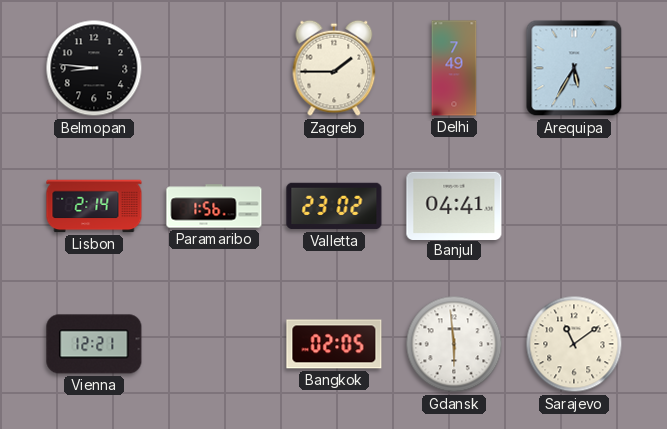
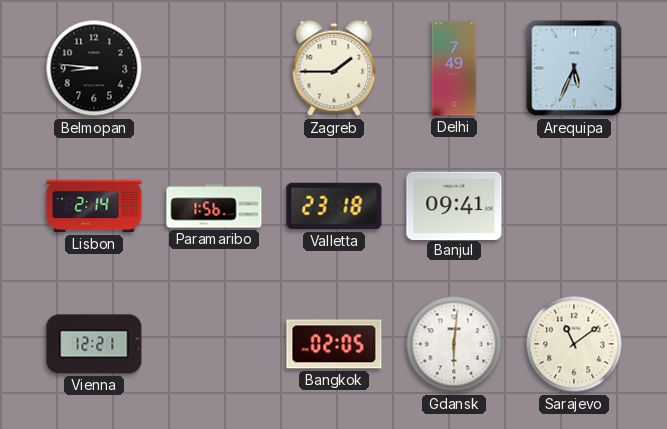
Arequipa: 5:35 -> 5:34
Valletta: 23:02 -> 23:18
Banjul: 04:41 -> 09:41
Gdansk: 5:59 -> 6:01
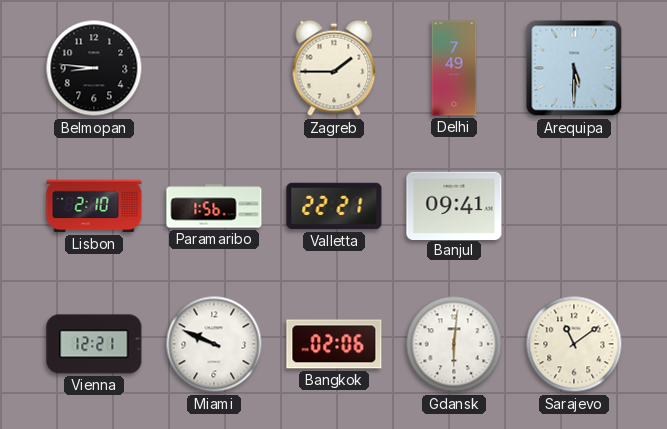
Arequipa: 5:34 -> 5:30
Lisbon: 2:14 -> 2:10
Valletta: 23:18 -> 22:21
Miami: none -> 9:49
Bangkok: 02:05 -> 02:06
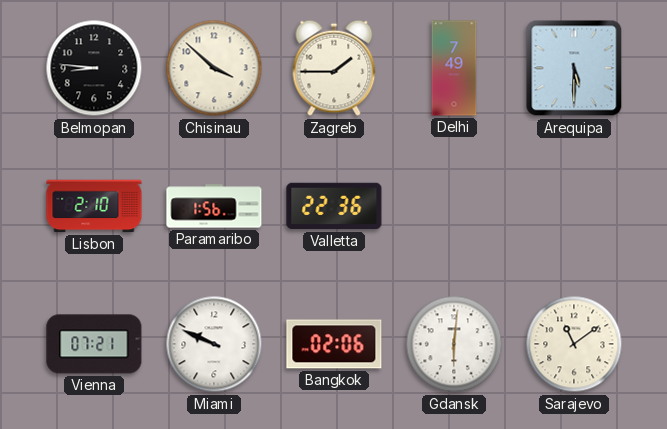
Chisinau: none -> 3:52
Valletta: 22:21 -> 22:36
Banjul: 09:41 -> none
Vienna: 12:21 -> 07:21
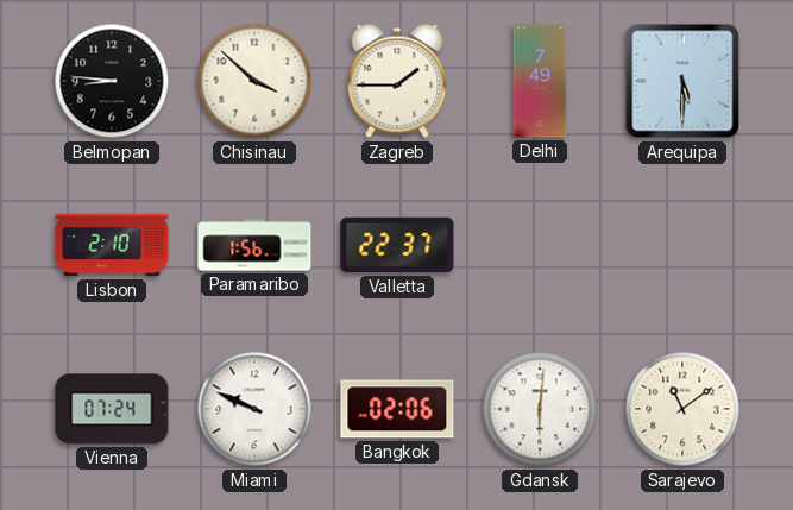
Valletta: 22:36 -> 22:37
Vienna: 07:21 -> 07:24
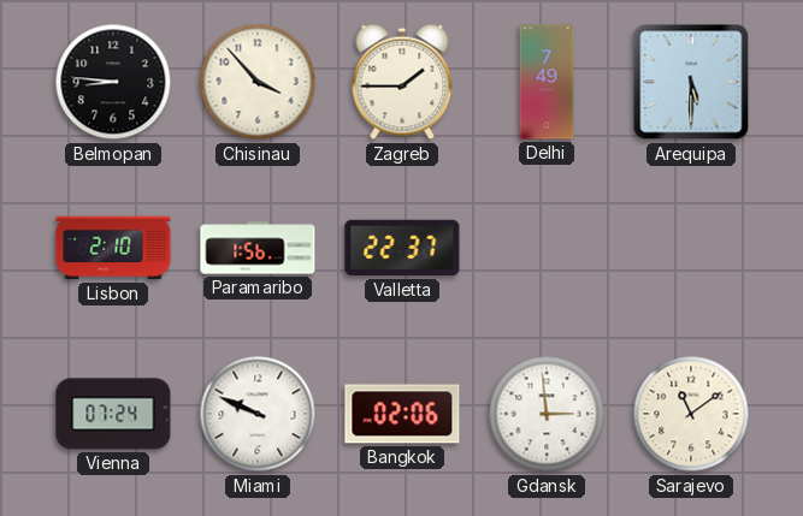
Chisinau: 3:52 -> 3:53
Gdansk: 6:01 -> 2:59
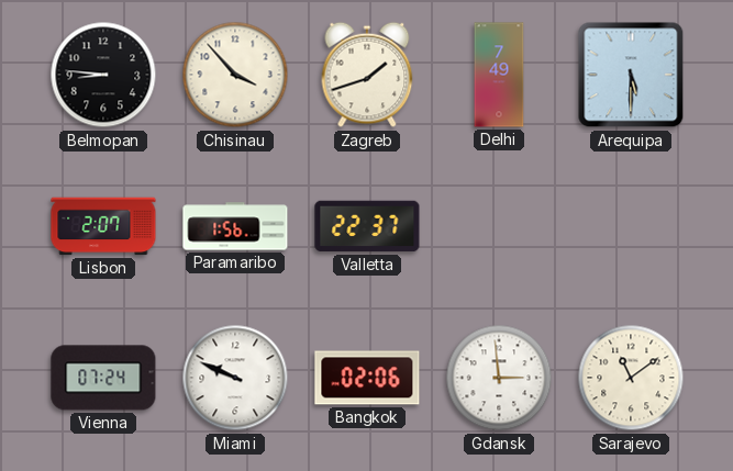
Zagreb: 1:45 -> 1:42
Lisbon: 2:10 -> 2:07
